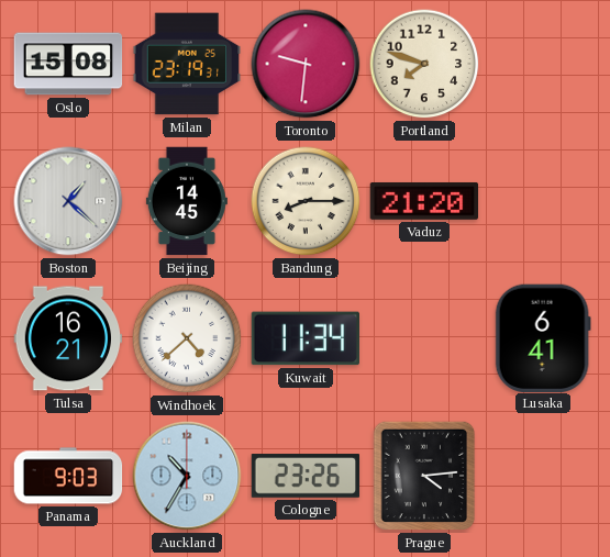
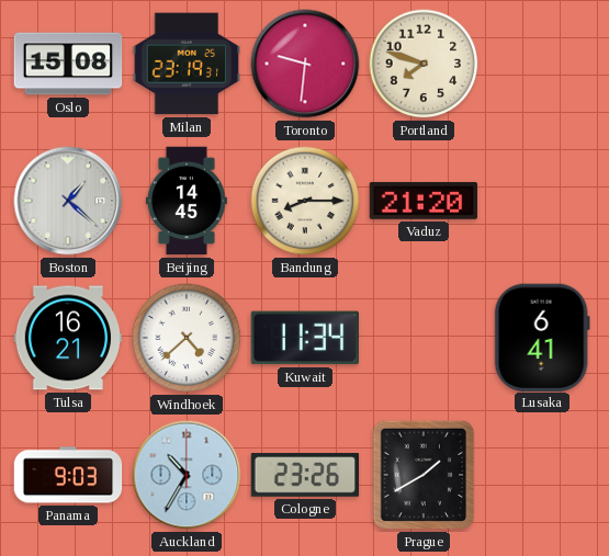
Prague: 4:14 -> 1:40
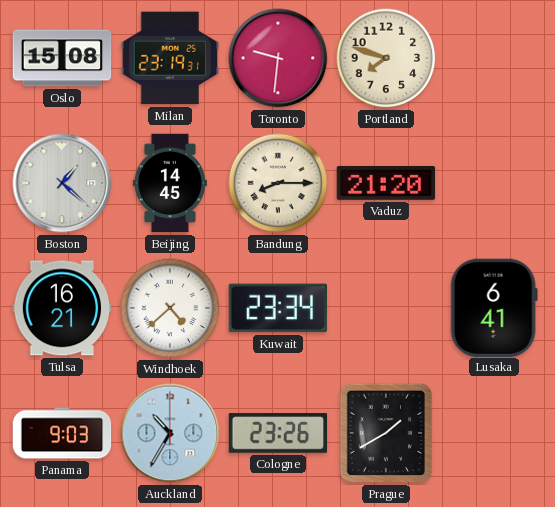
Kuwait: 11:34 -> 23:34
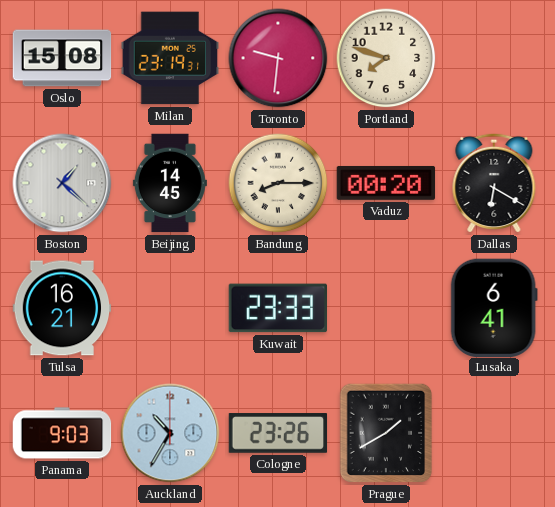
Vaduz: 21:20 -> 00:20
Dallas: none -> 6:20
Windhoek: 4:38 -> none
Kuwait: 23:34 -> 23:33
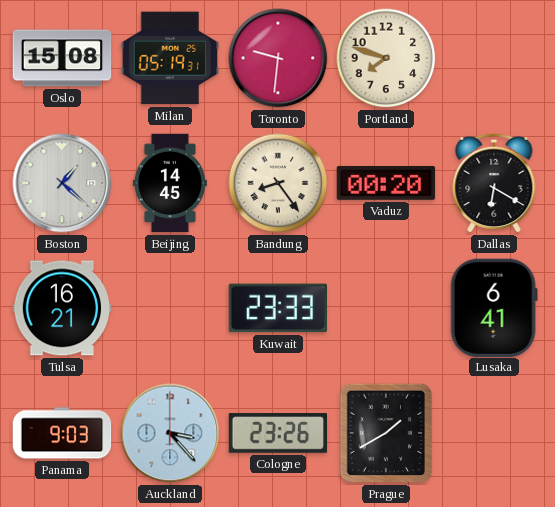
Milan: 23:19 -> 05:19
Bandung: 8:15 -> 8:24
Auckland: 10:35 -> 3:23
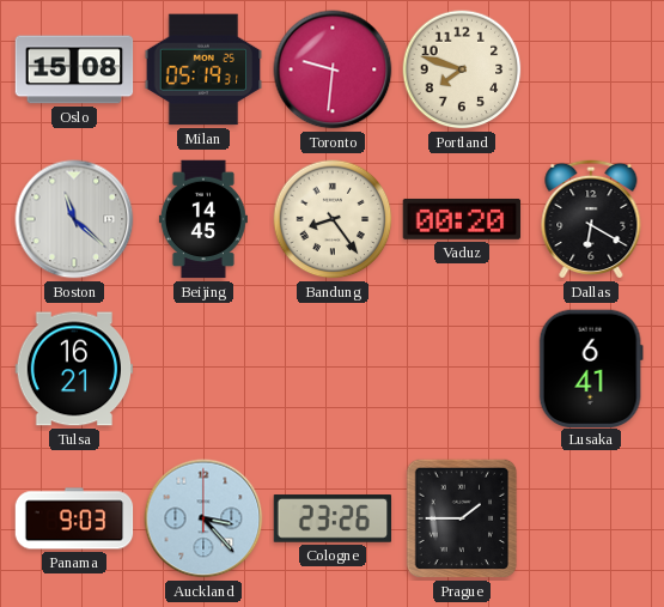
Boston: 1:22 -> 11:22
Kuwait: 23:33 -> none
Prague: 1:40 -> 1:45
